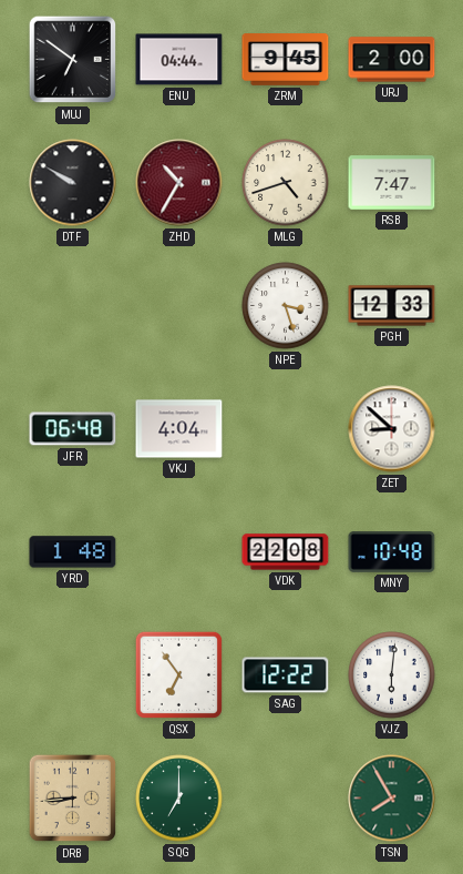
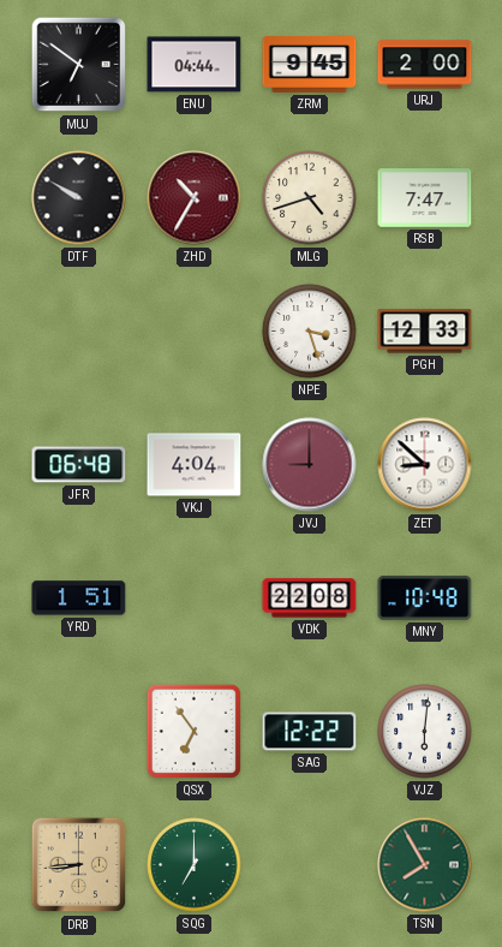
JVJ: none -> 9:00
YRD: 1:48 -> 1:51
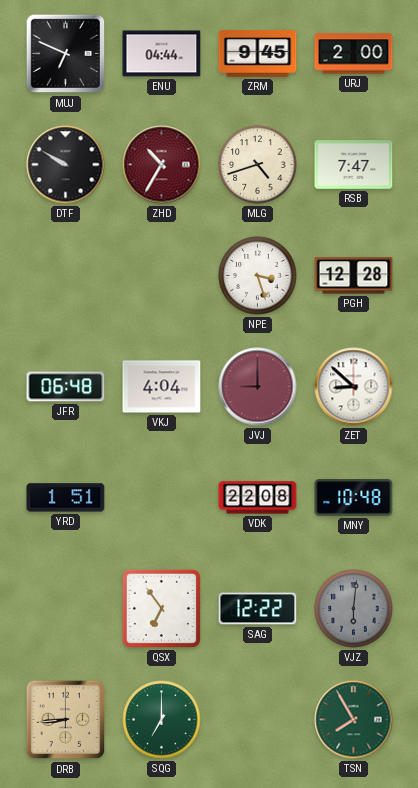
MUJ: 6:51 -> 6:49
PGH: 12:33 -> 12:28
VJZ dial: white -> grey
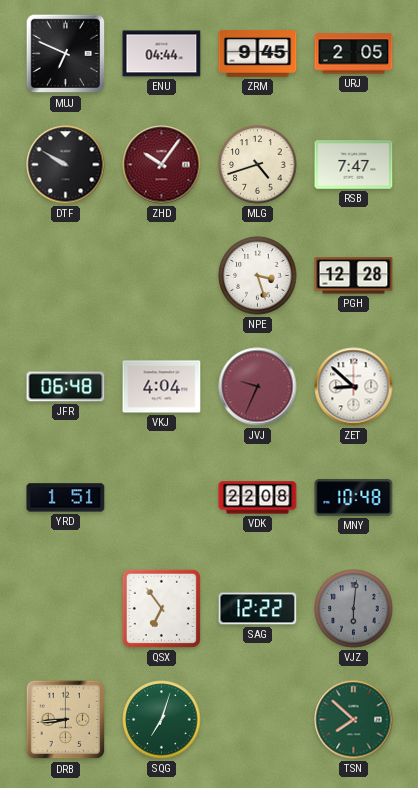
URJ: 2:00 -> 2:05
ZHD: 10:35 -> 10:06
JVJ: 9:00 -> 9:34
SQG: 7:00 -> 7:03
TSN: 7:55 -> 7:52
